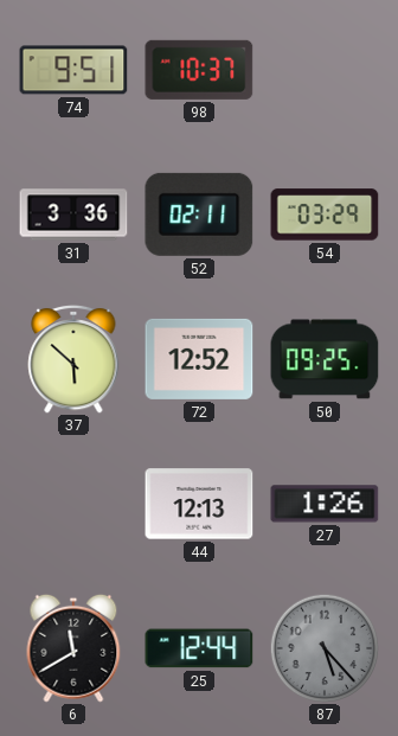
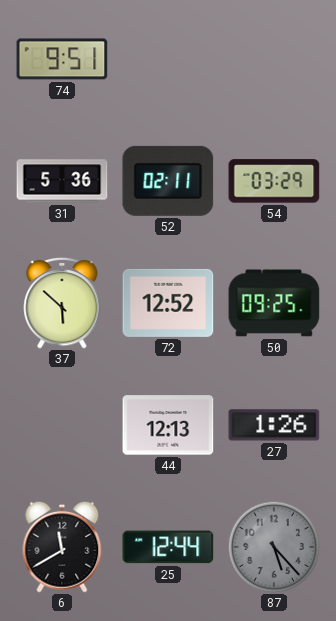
98: 10:37 -> none
31: 3:36 -> 5:36
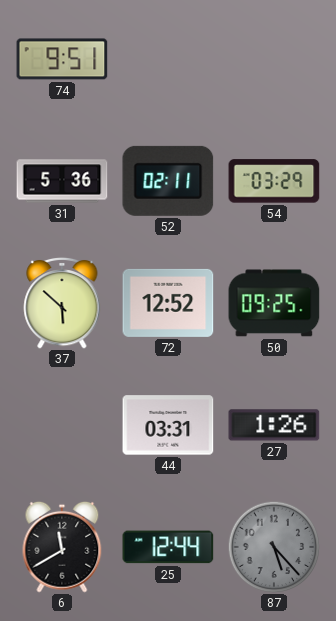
44: 12:13 -> 03:31
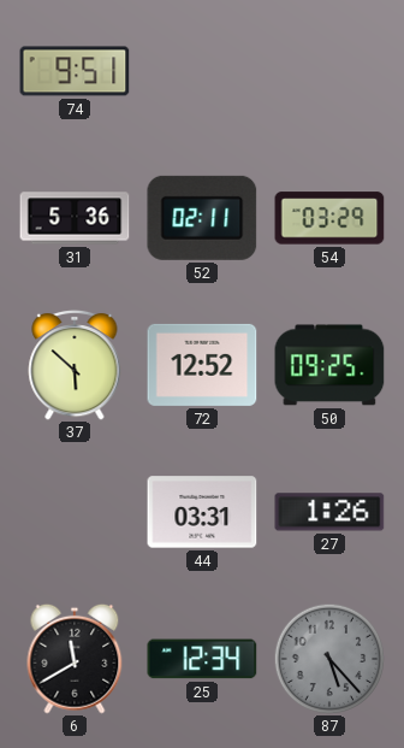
25: 12:44 -> 12:34
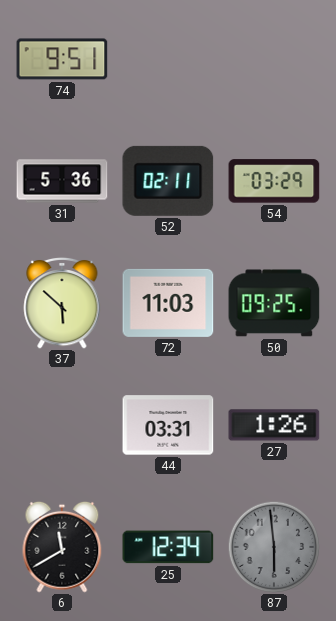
72: 12:52 -> 11:03
87: 5:23 -> 5:59
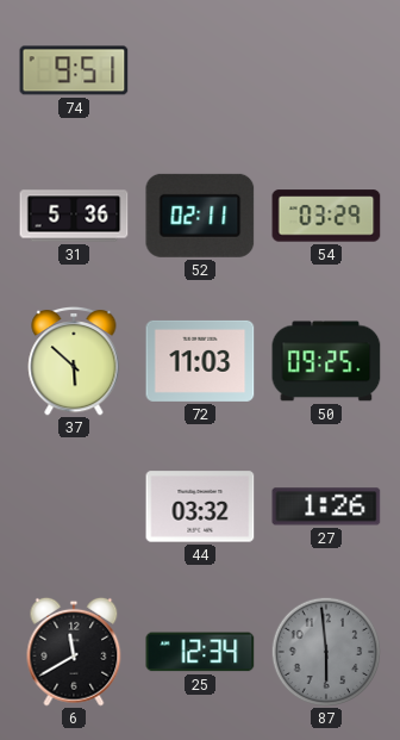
44: 03:31 -> 03:32
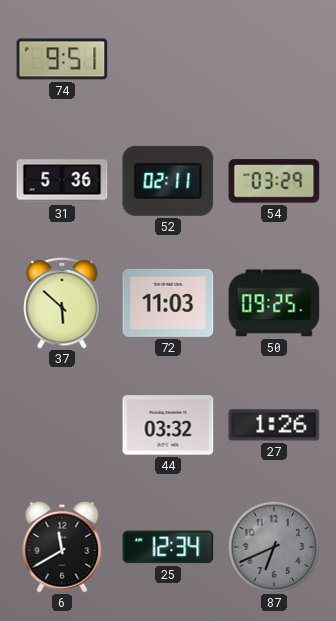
87: 5:59 -> 6:41
